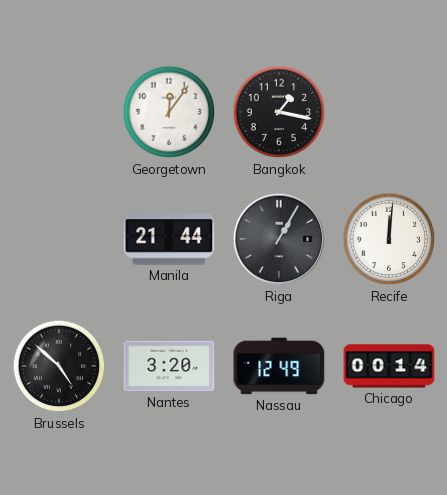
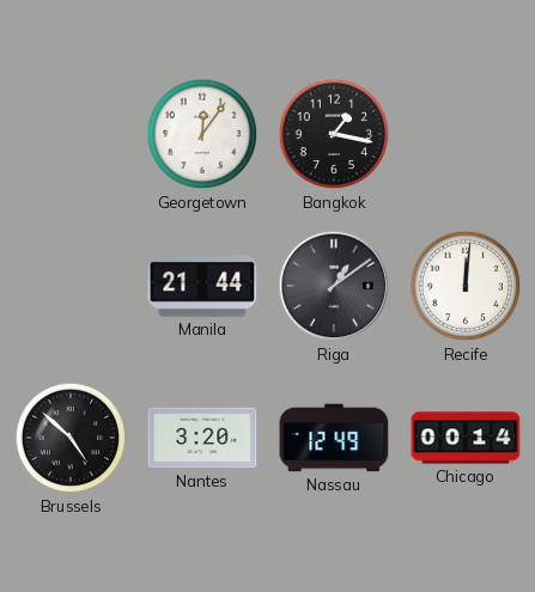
Riga: 1:05 -> 1:09
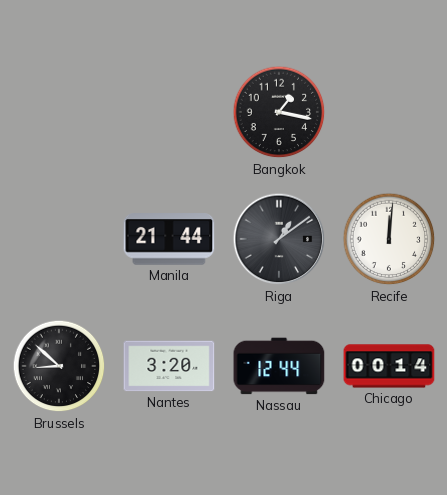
Georgetown: 12:06 -> none
Brussels: 4:52 -> 8:52
Nassau: 12:49 -> 12:44
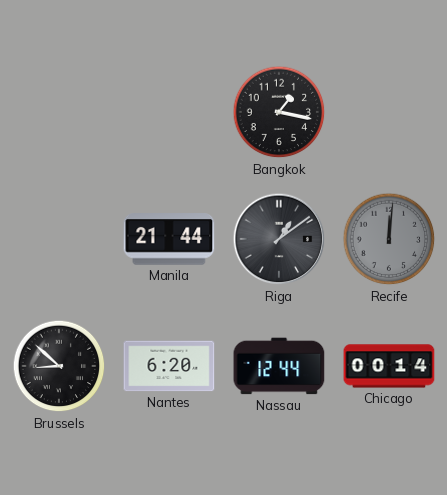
Recife dial: white -> grey
Nantes: 3:20 -> 6:20
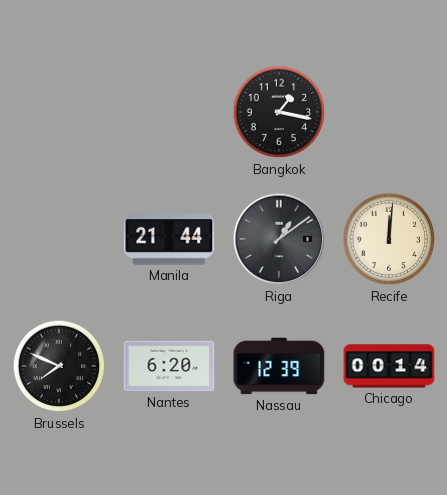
Recife dial: grey -> cream
Brussels: 8:52 -> 7:49
Nassau: 12:44 -> 12:39
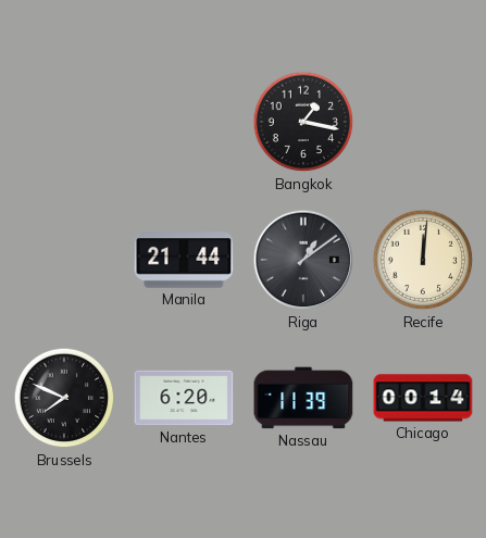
Nassau: 12:39 -> 11:39
